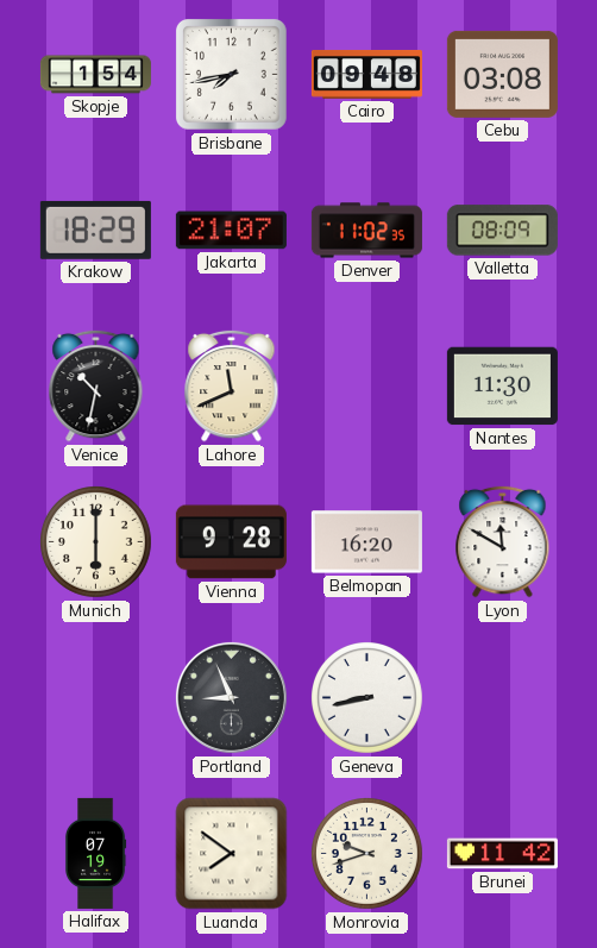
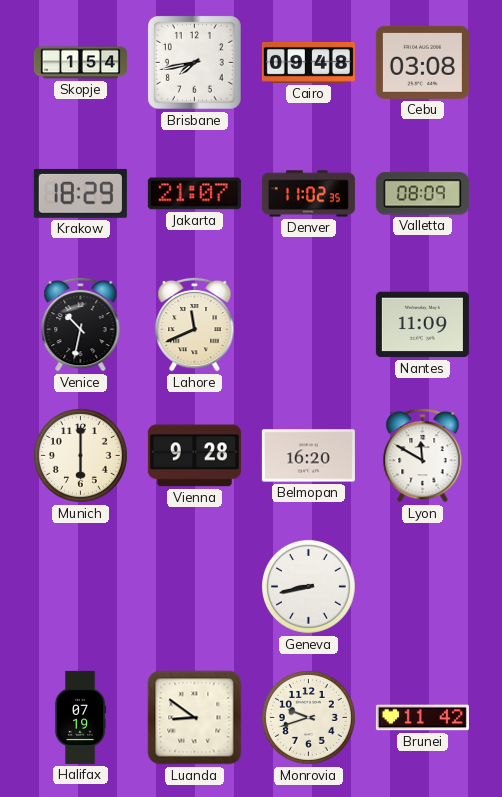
Nantes: 11:30 -> 11:09
Portland: 8:56 -> none
Luanda: 7:51 -> 8:51
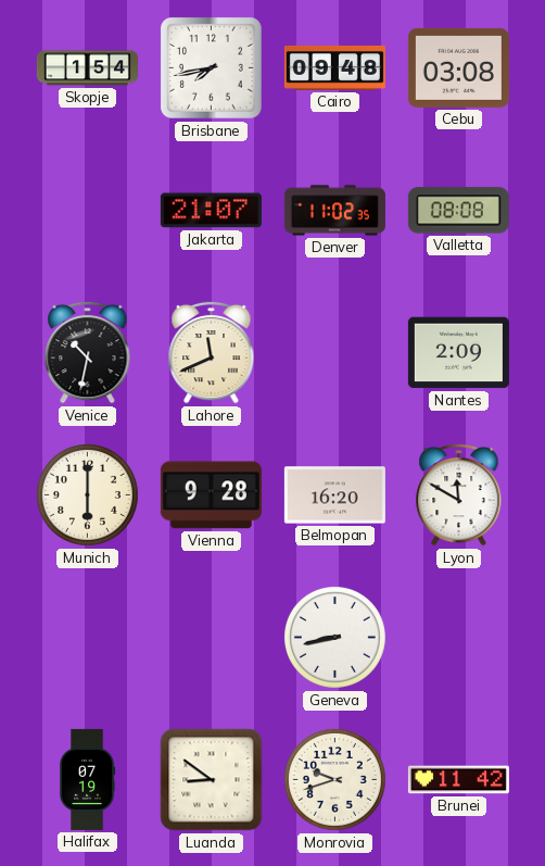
Krakow: 18:29 -> none
Valletta: 08:09 -> 08:08
Nantes: 11:09 -> 2:09
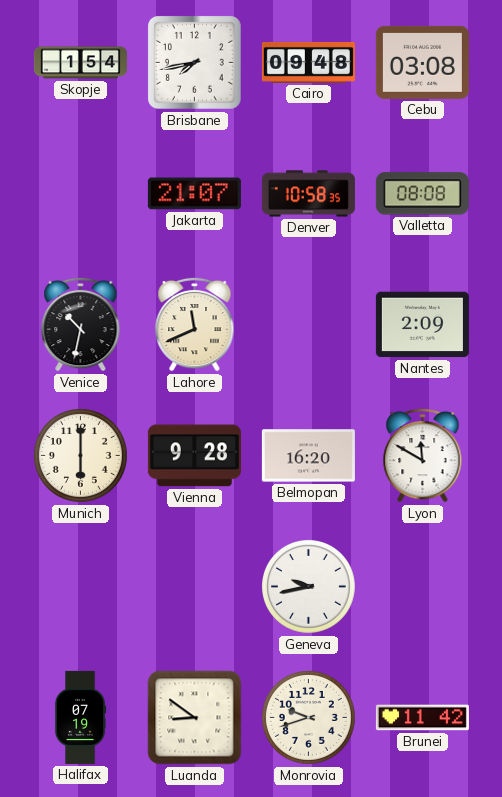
Denver: 11:02 -> 10:58
Geneva: 8:43 -> 9:43
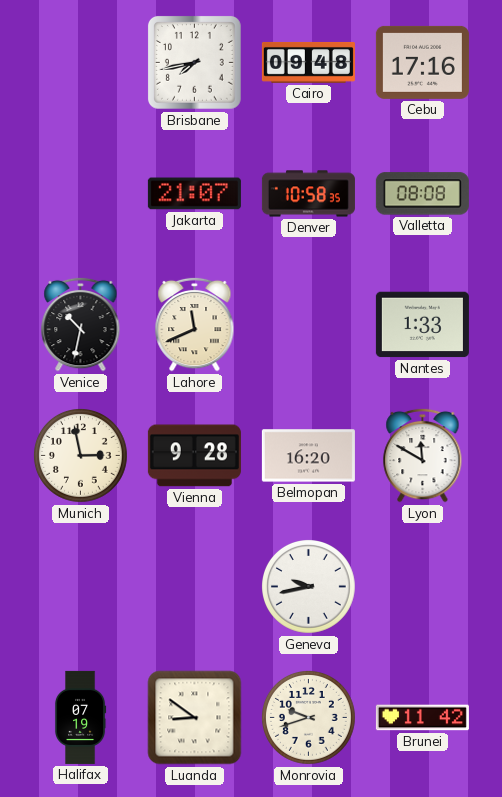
Skopje: 1:54 -> none
Cebu: 03:08 -> 17:16
Nantes: 2:09 -> 1:33
Munich: 6:00 -> 2:58
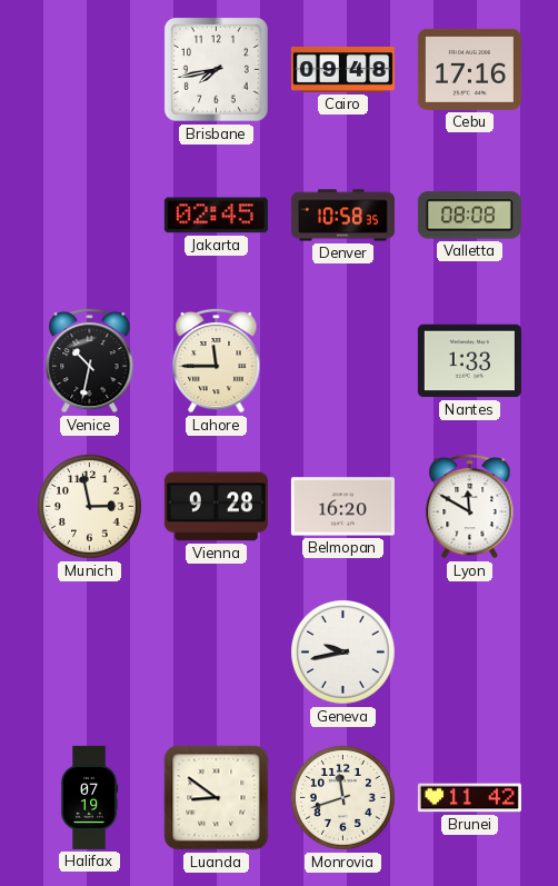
Jakarta: 21:07 -> 02:45
Lahore: 11:41 -> 11:45
Monrovia: 9:42 -> 11:42
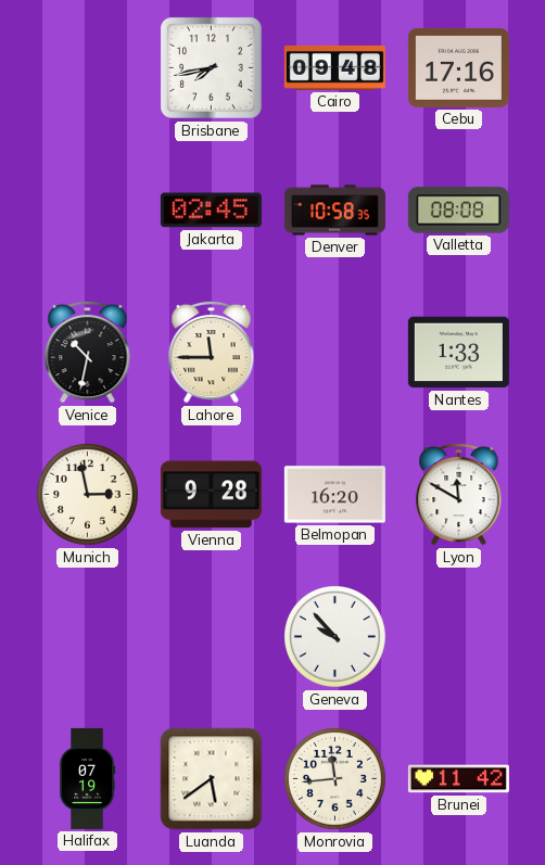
Geneva: 9:43 -> 9:53
Luanda: 8:51 -> 5:39
Monrovia: 11:42 -> 11:44
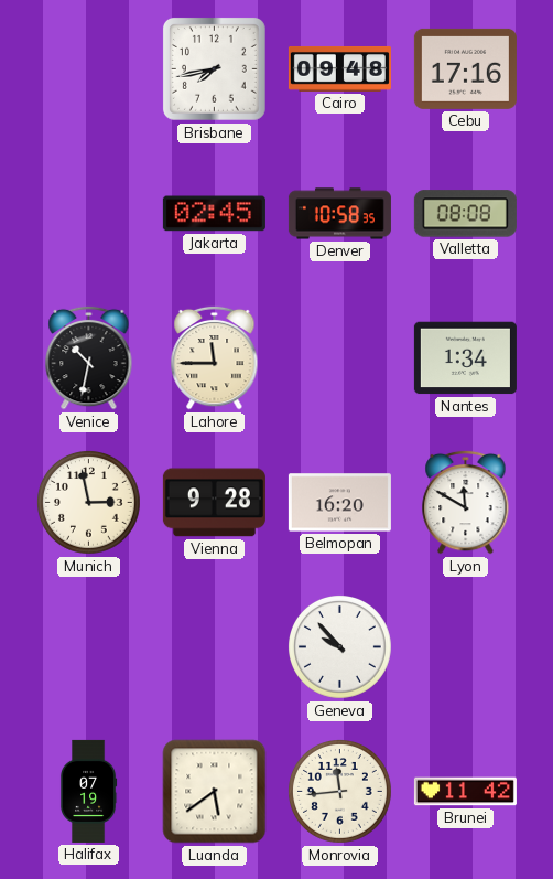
Nantes: 1:33 -> 1:34
